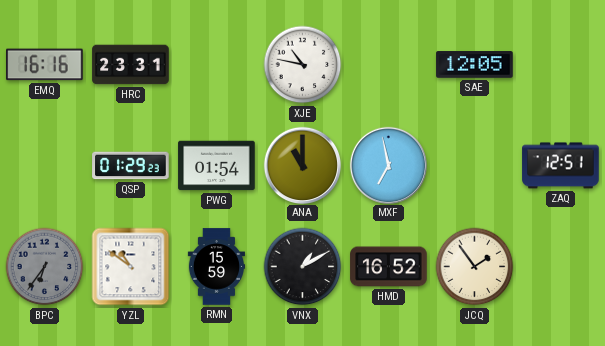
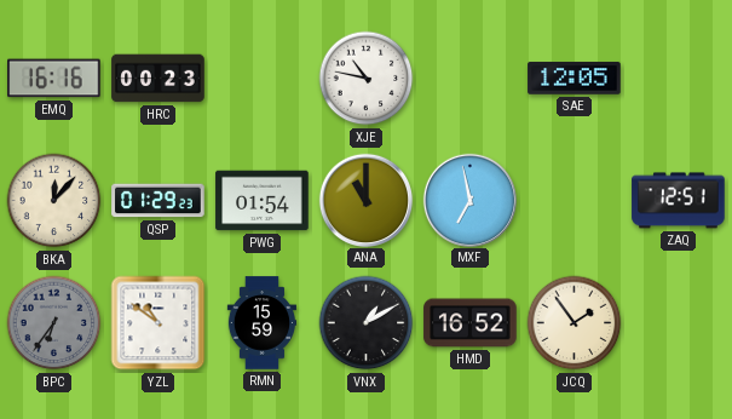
HRC: 23:31 -> 00:23
BKA: none -> 12:07
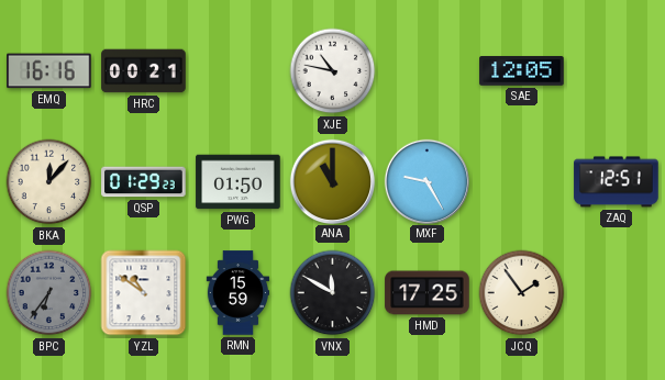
HRC: 00:23 -> 00:21
PWG: 01:54 -> 01:50
MXF: 6:58 -> 9:25
VNX: 1:10 -> 11:50
HMD: 16:52 -> 17:25
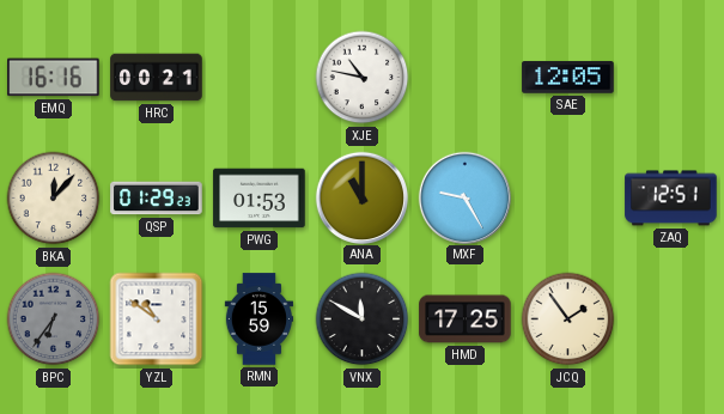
PWG: 01:50 -> 01:53
